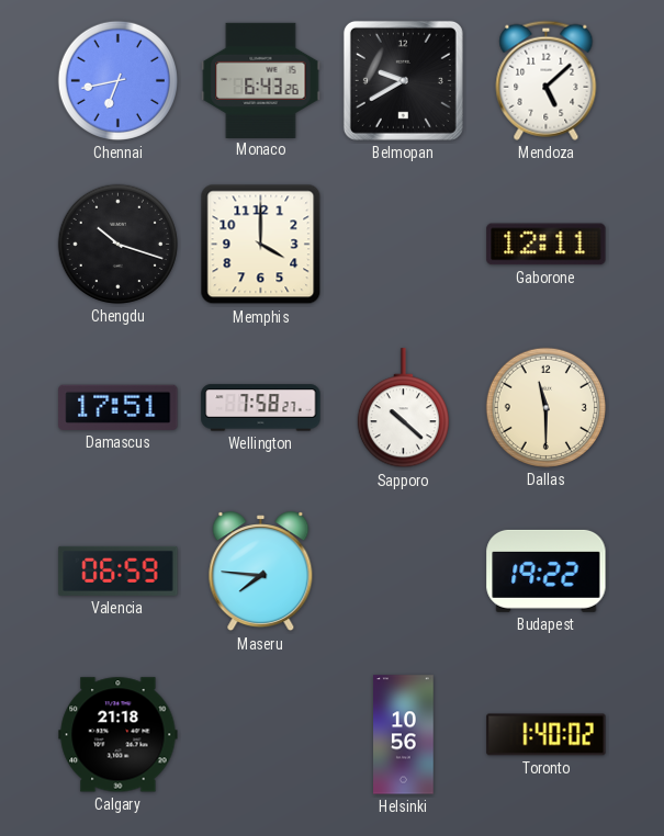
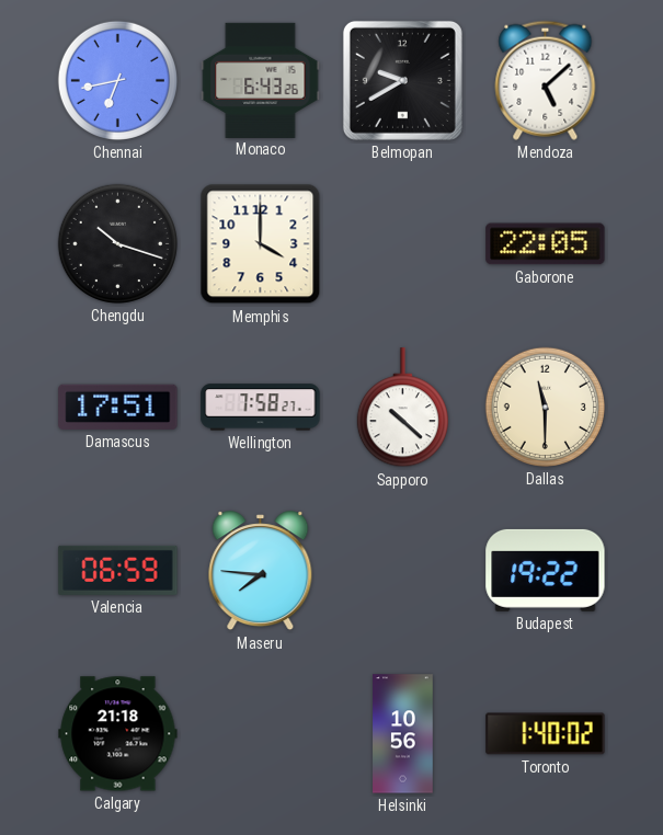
Gaborone: 12:11 -> 22:05
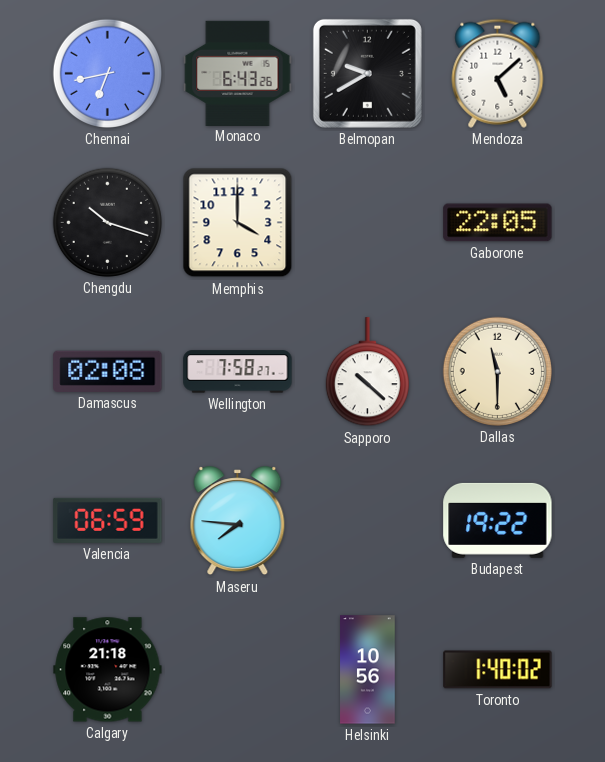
Damascus: 17:51 -> 02:08
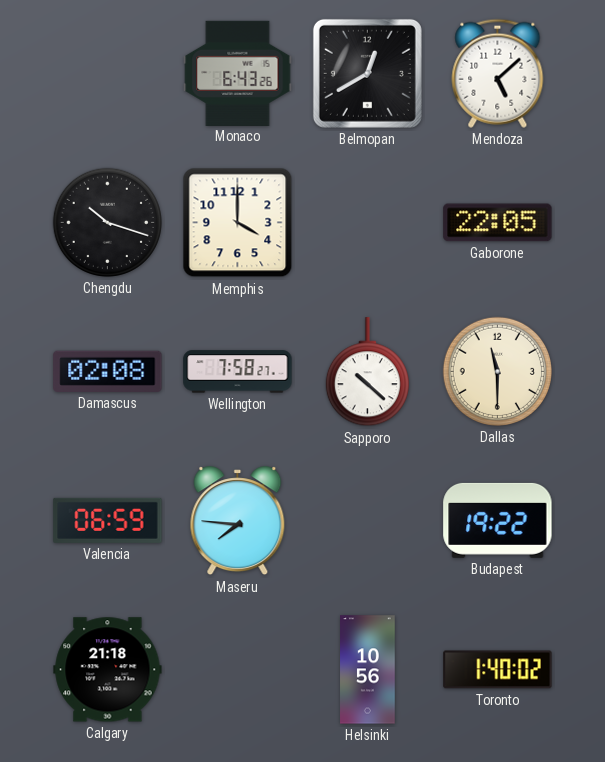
Chennai: 6:43 -> none
Belmopan: 9:40 -> 12:40
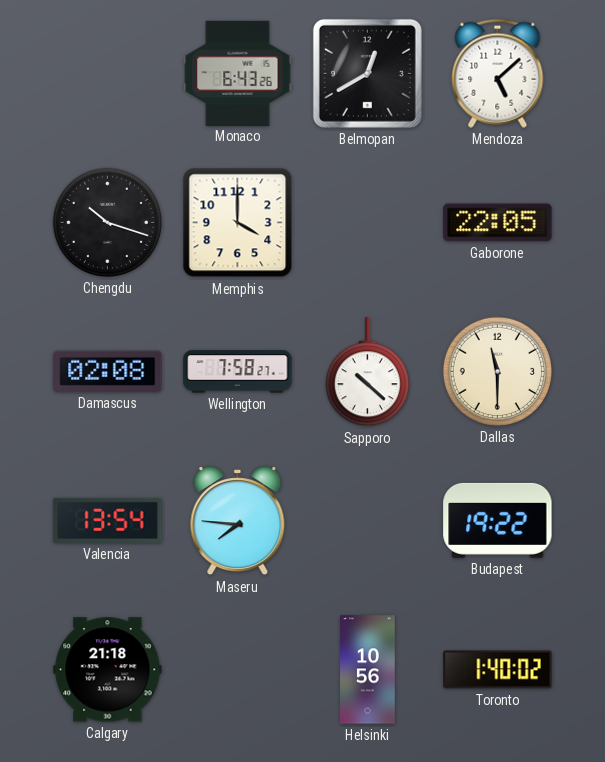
Valencia: 06:59 -> 13:54
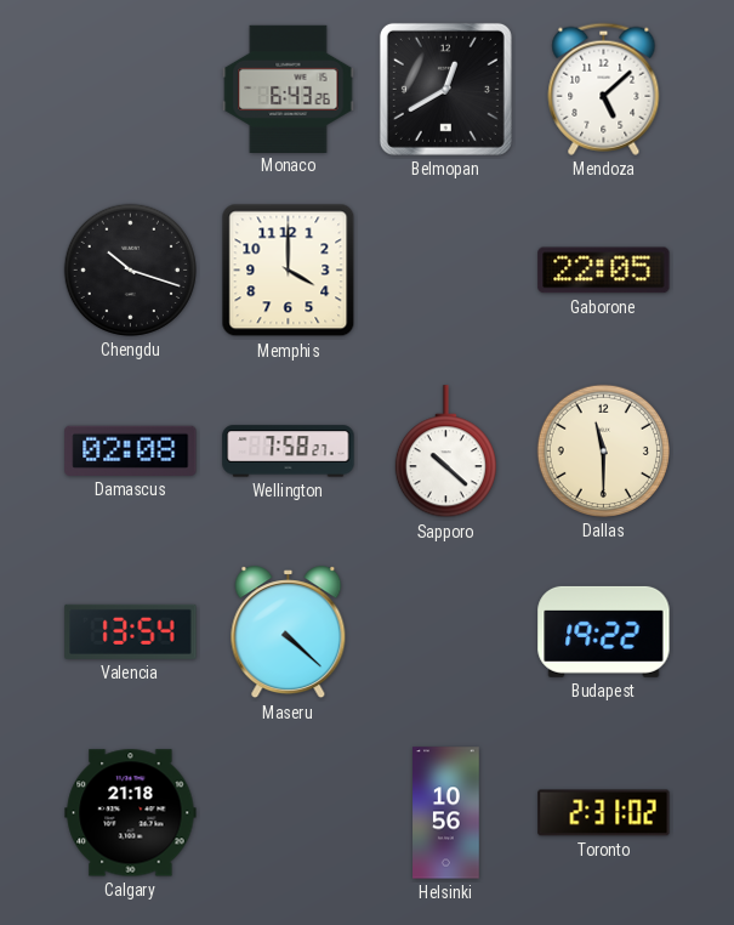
Maseru: 7:46 -> 4:22
Toronto: 1:40 -> 2:31
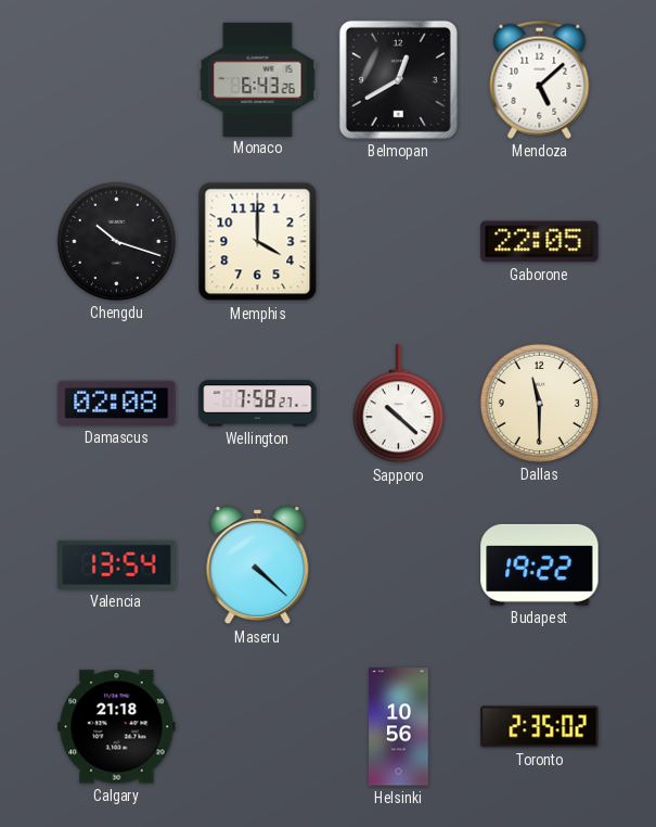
Toronto: 2:31 -> 2:35
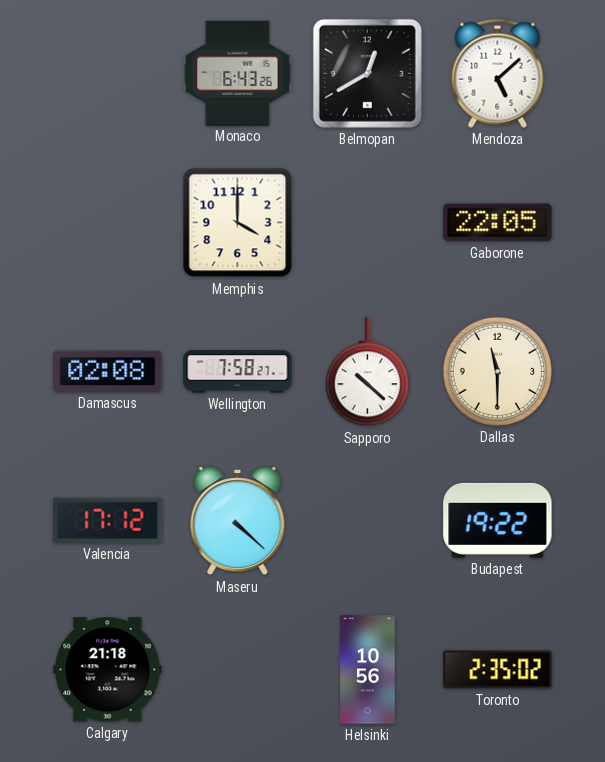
Chengdu: 10:18 -> none
Valencia: 13:54 -> 17:12
